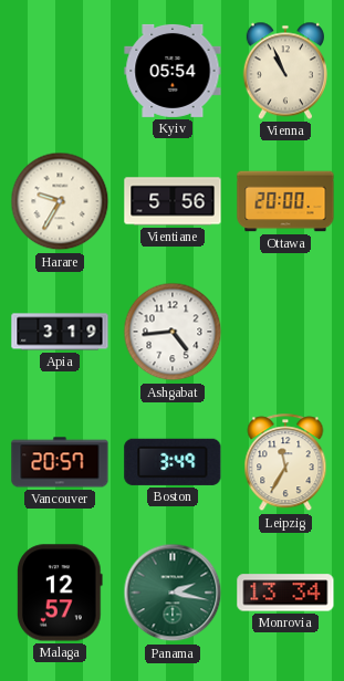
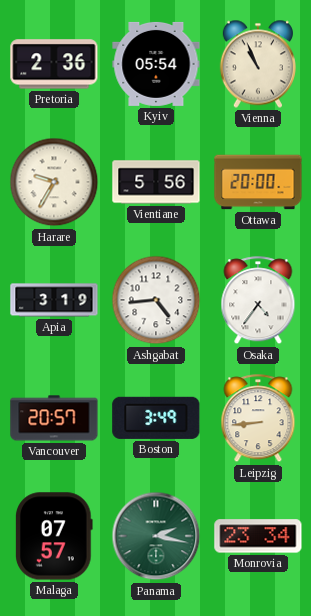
Pretoria: none -> 2:36
Osaka: none -> 4:36
Leipzig: 11:35 -> 8:44
Malaga: 12:57 -> 07:57
Monrovia: 13:34 -> 23:34
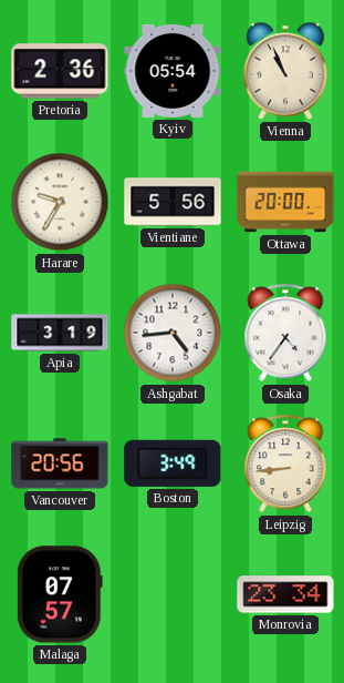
Vancouver: 20:57 -> 20:56
Panama: 2:17 -> none
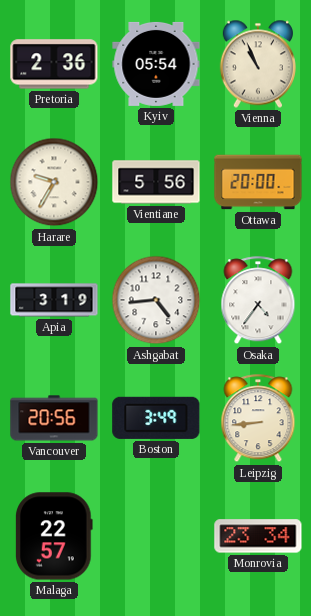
Malaga: 07:57 -> 22:57
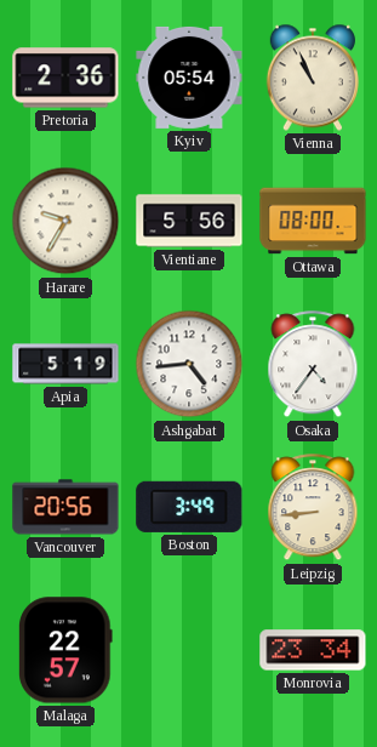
Ottawa: 20:00 -> 08:00
Apia: 3:19 -> 5:19
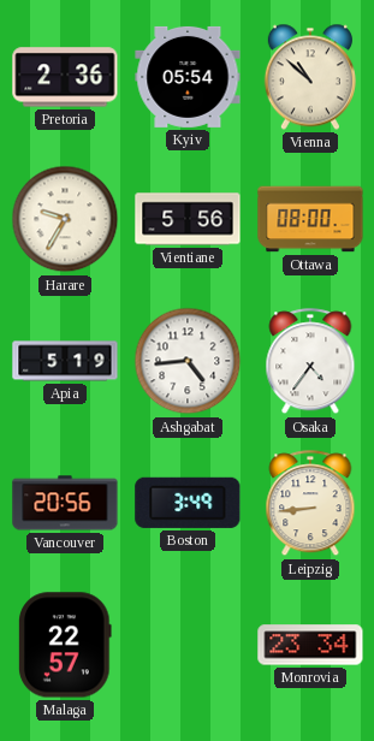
Vienna: 10:56 -> 10:52
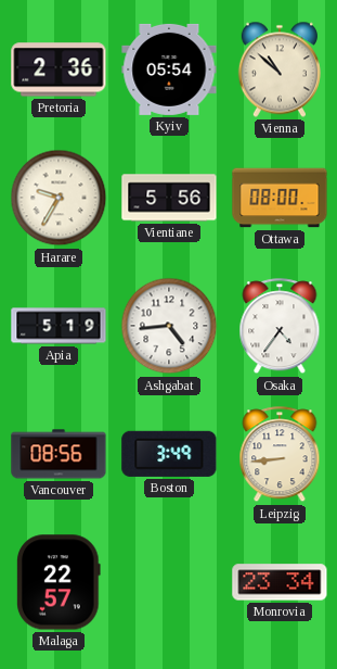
Vancouver: 20:56 -> 08:56
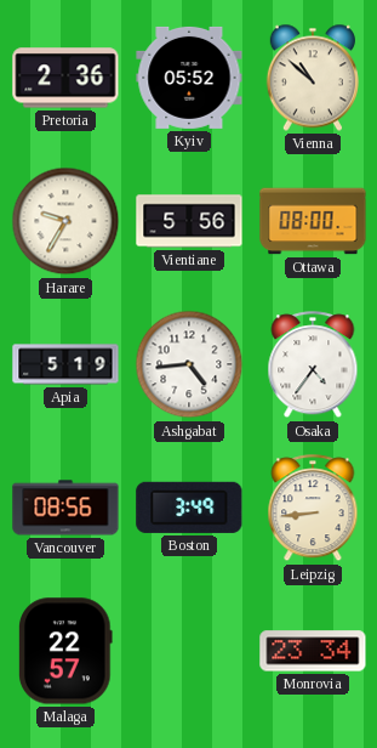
Kyiv: 05:54 -> 05:52
